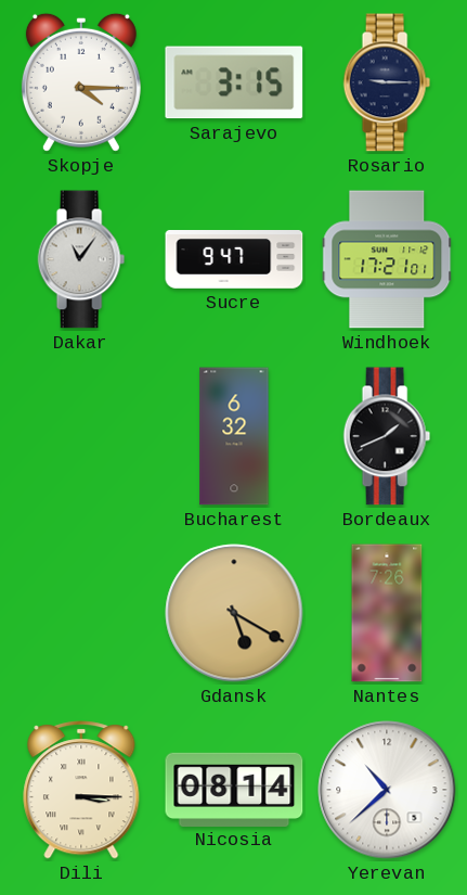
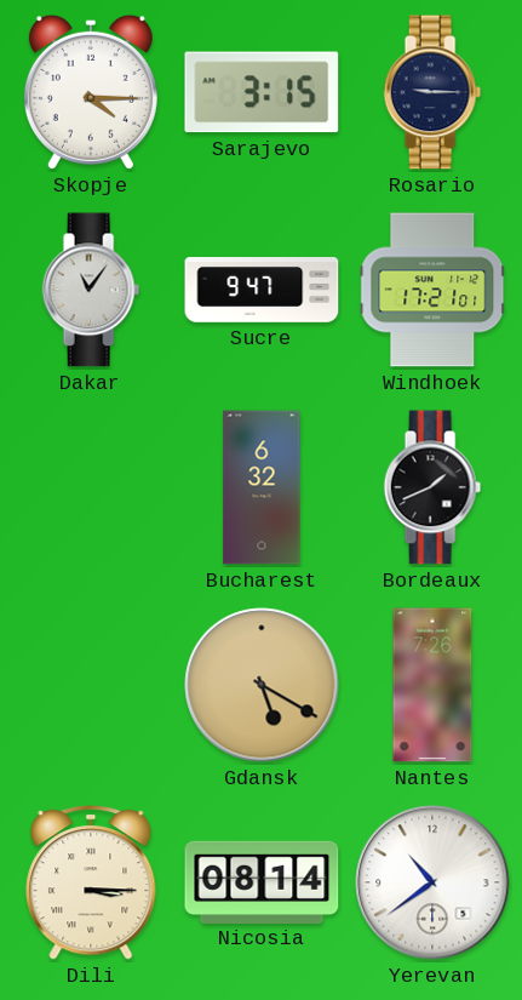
Yerevan: 10:38 -> 10:39
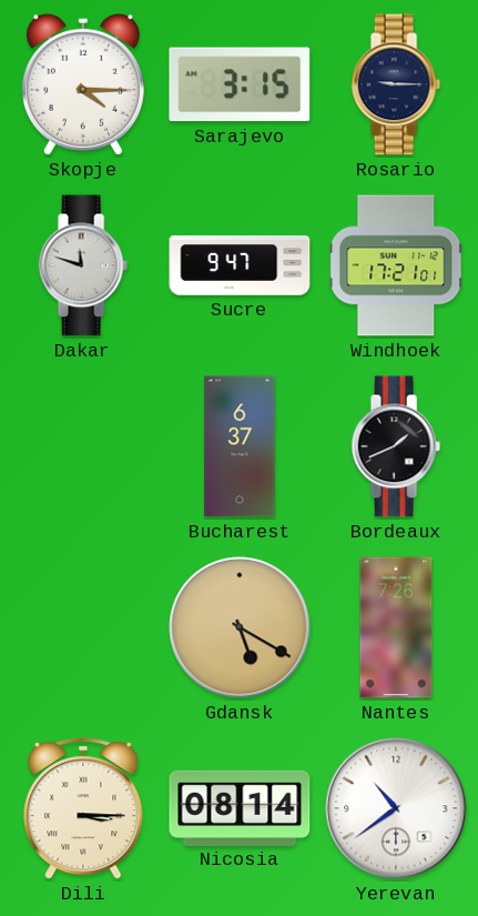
Dakar: 11:06 -> 11:48
Bucharest: 6:32 -> 6:37
